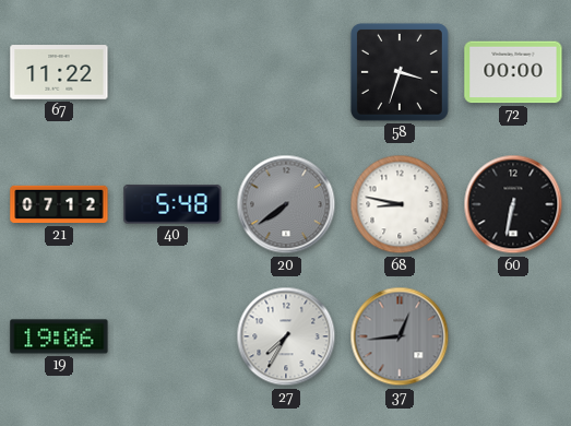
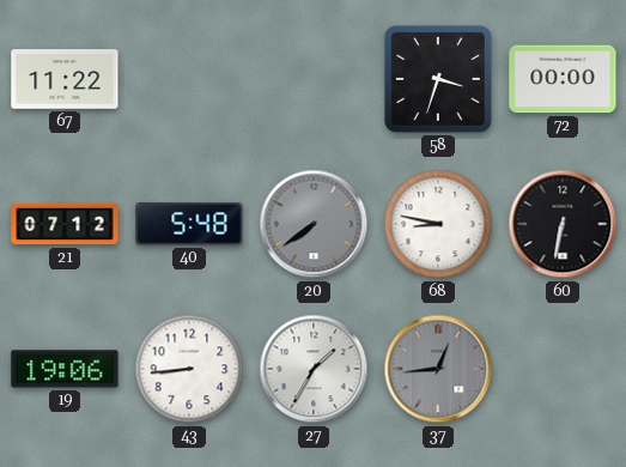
43: none -> 8:44
27: 7:35 -> 1:35
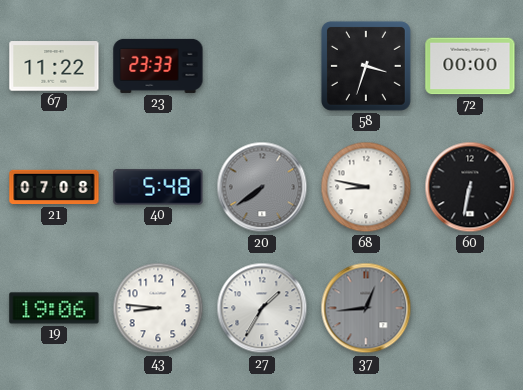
23: none -> 23:33
21: 07:12 -> 07:08
43: 8:44 -> 8:46
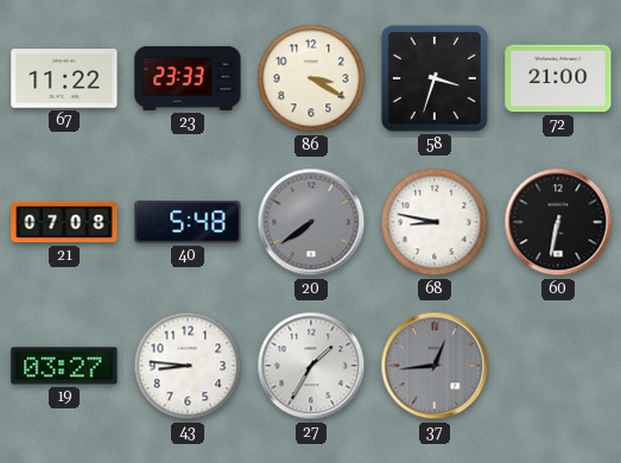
86: none -> 3:20
72: 00:00 -> 21:00
19: 19:06 -> 03:27
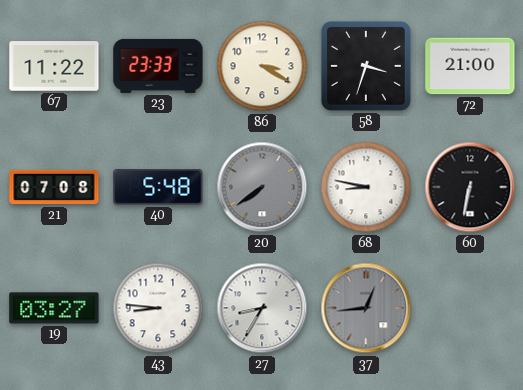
27: 1:35 -> 8:35
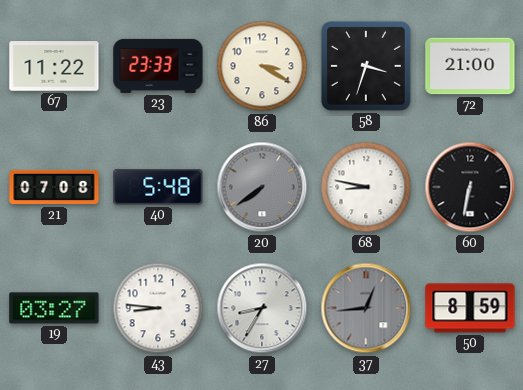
50: none -> 8:59
